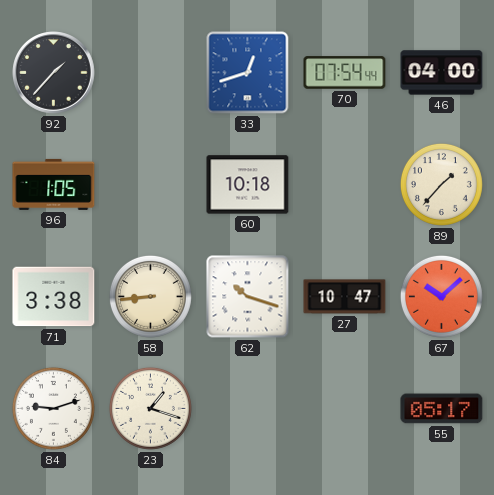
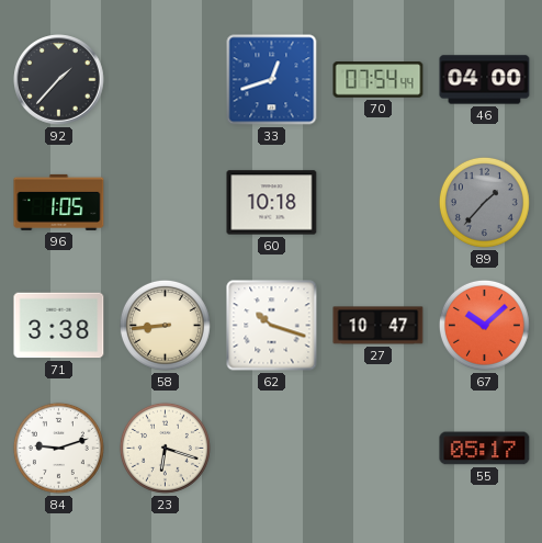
89 dial: cream -> grey
23: 1:18 -> 6:18
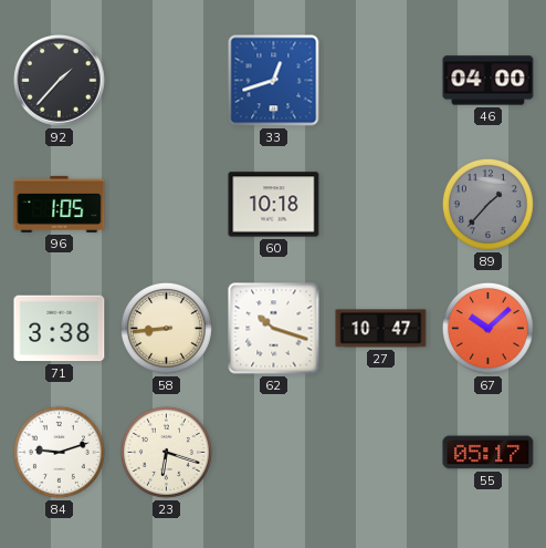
70: 07:54 -> none
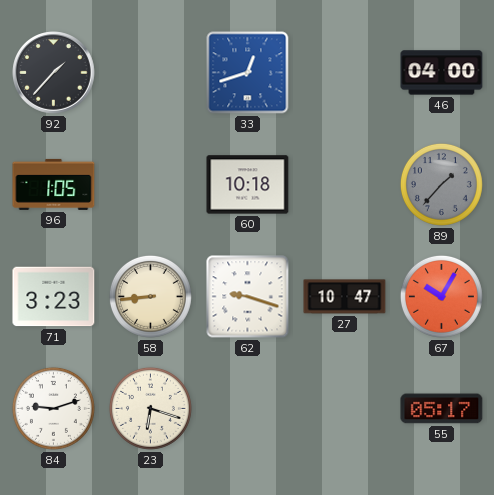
71: 3:38 -> 3:23
62: 10:18 -> 9:18
67: 10:08 -> 10:05
